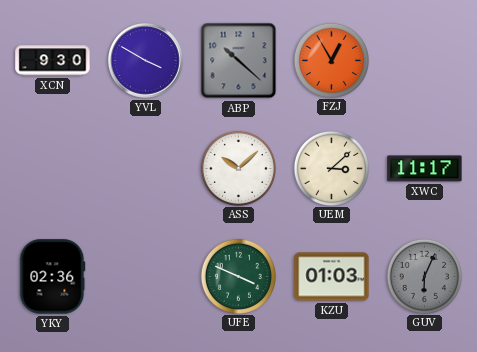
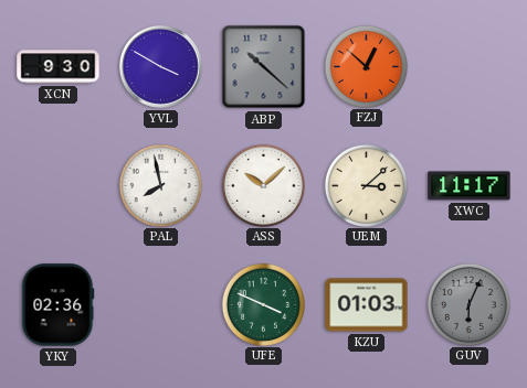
FZJ: 12:55 -> 12:52
PAL: none -> 7:58
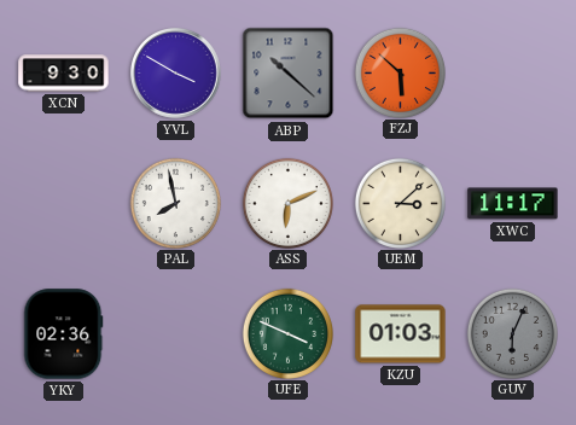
FZJ: 12:52 -> 5:52
ASS: 10:08 -> 6:11
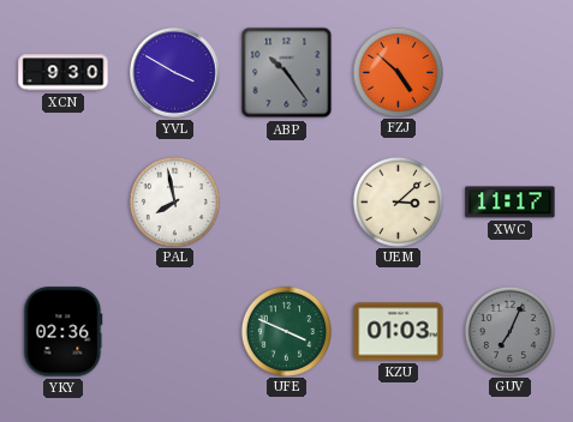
ABP: 10:22 -> 10:24
FZJ: 5:52 -> 4:52
ASS: 6:11 -> none
GUV: 6:04 -> 7:04
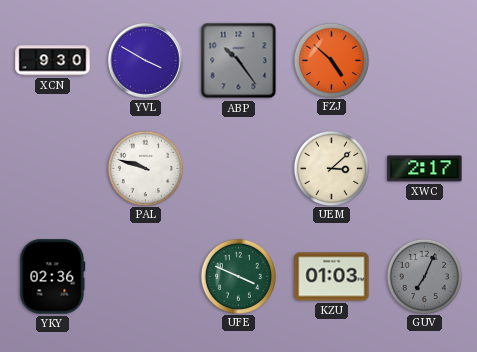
PAL: 7:58 -> 9:48
XWC: 11:17 -> 2:17
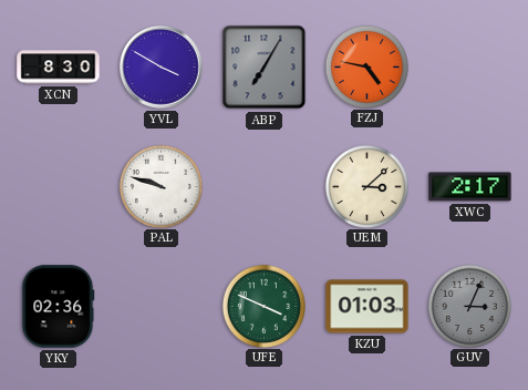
XCN: 9:30 -> 8:30
ABP: 10:24 -> 7:05
FZJ: 4:52 -> 4:47
GUV: 7:04 -> 3:04
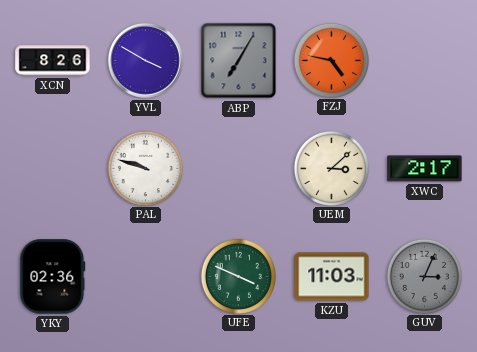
XCN: 8:30 -> 8:26
KZU: 01:03 -> 11:03
